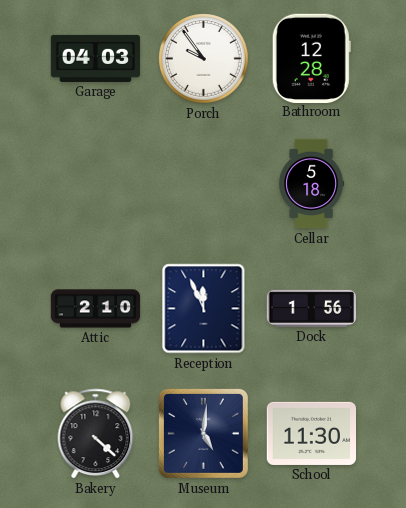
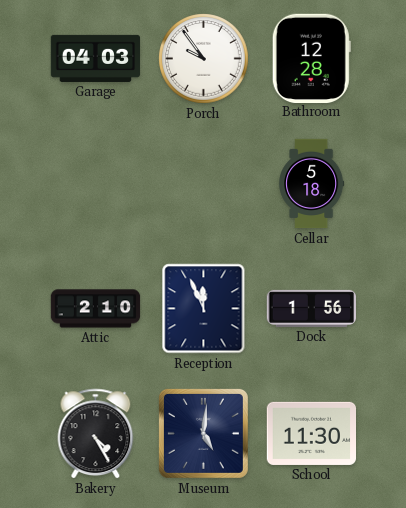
Bakery: 4:22 -> 4:25
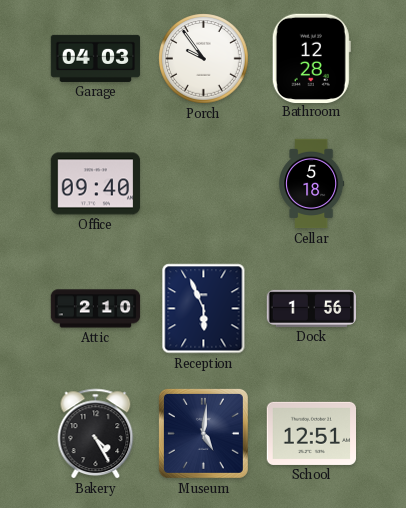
Office: none -> 09:40
Reception: 11:56 -> 5:56
School: 11:30 -> 12:51
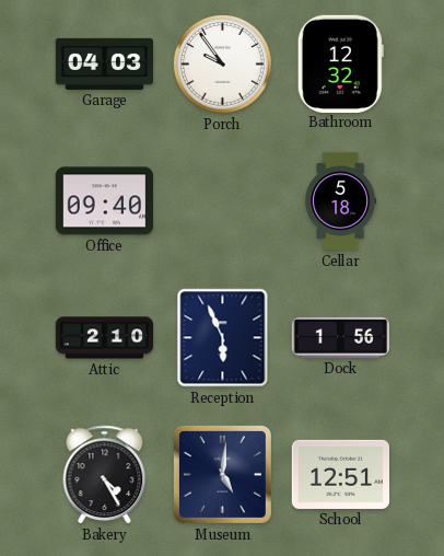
Bathroom: 12:28 -> 12:32
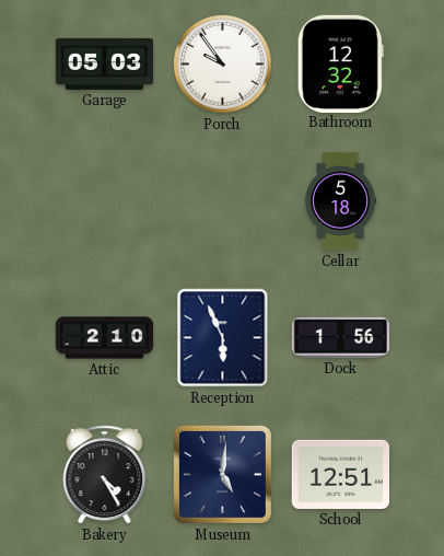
Garage: 04:03 -> 05:03
Office: 09:40 -> none
